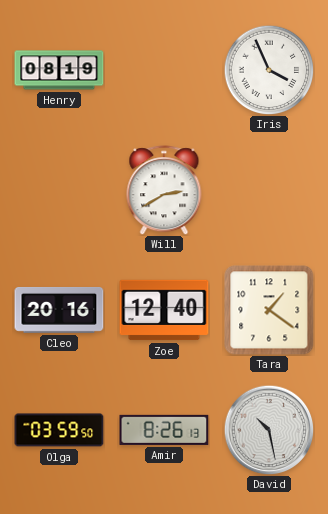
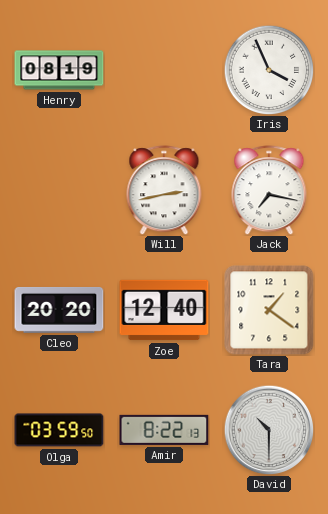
Will: 2:40 -> 2:43
Jack: none -> 7:17
Cleo: 20:16 -> 20:20
Amir: 8:26 -> 8:22
David: 10:28 -> 10:30
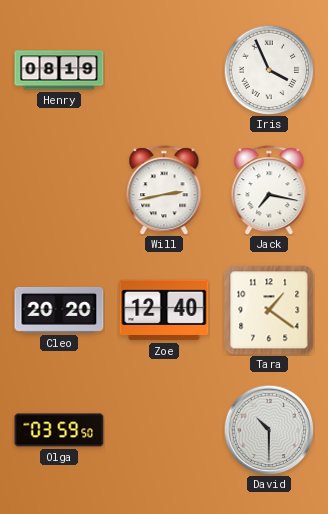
Amir: 8:22 -> none
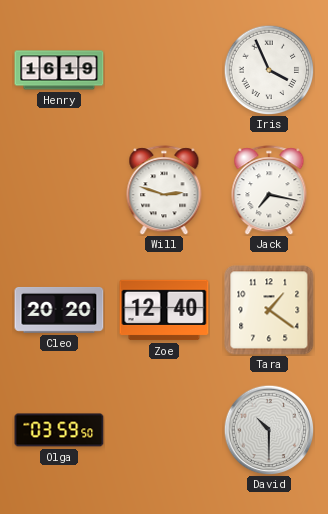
Henry: 08:19 -> 16:19
Will: 2:43 -> 2:48
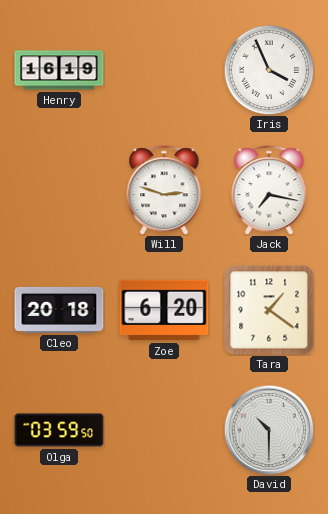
Cleo: 20:20 -> 20:18
Zoe: 12:40 -> 6:20
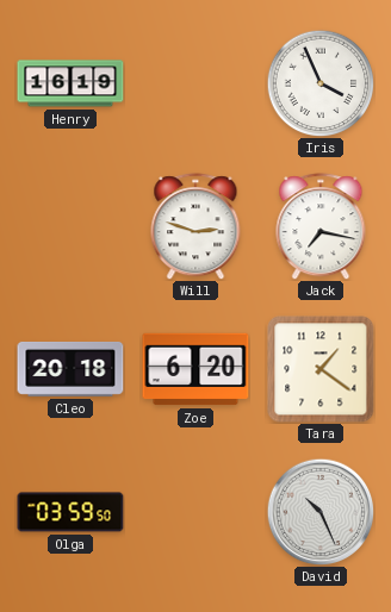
David: 10:30 -> 10:26
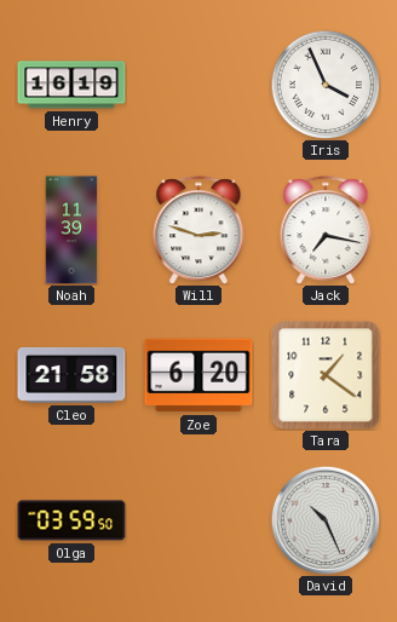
Noah: none -> 11:39
Cleo: 20:18 -> 21:58
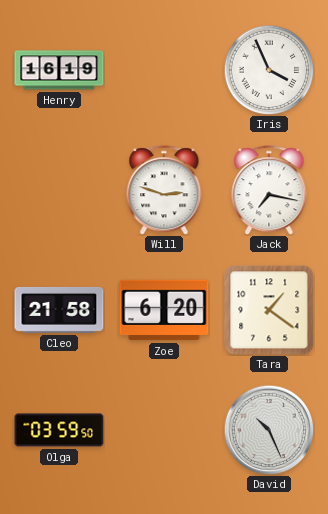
Noah: 11:39 -> none
